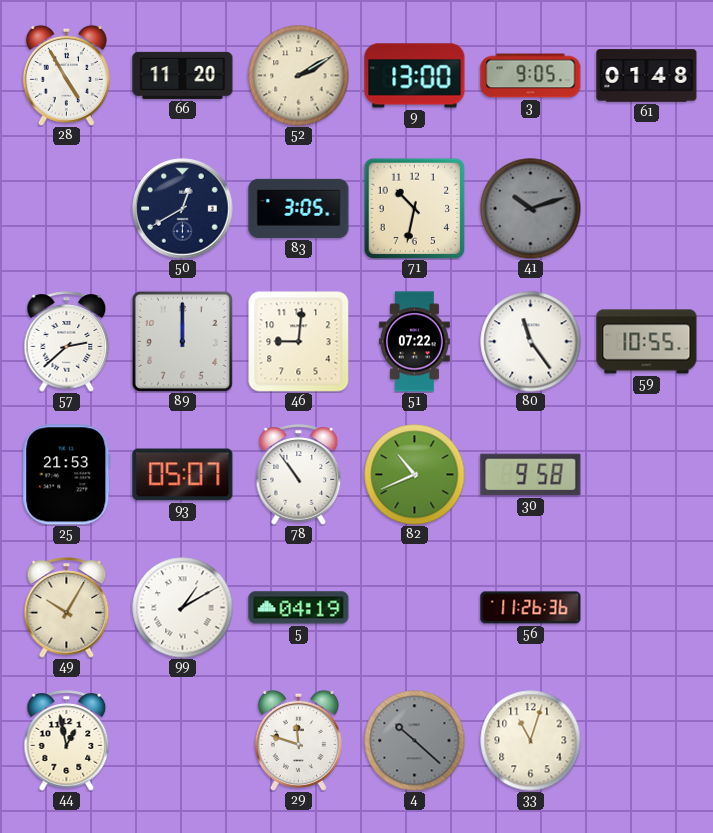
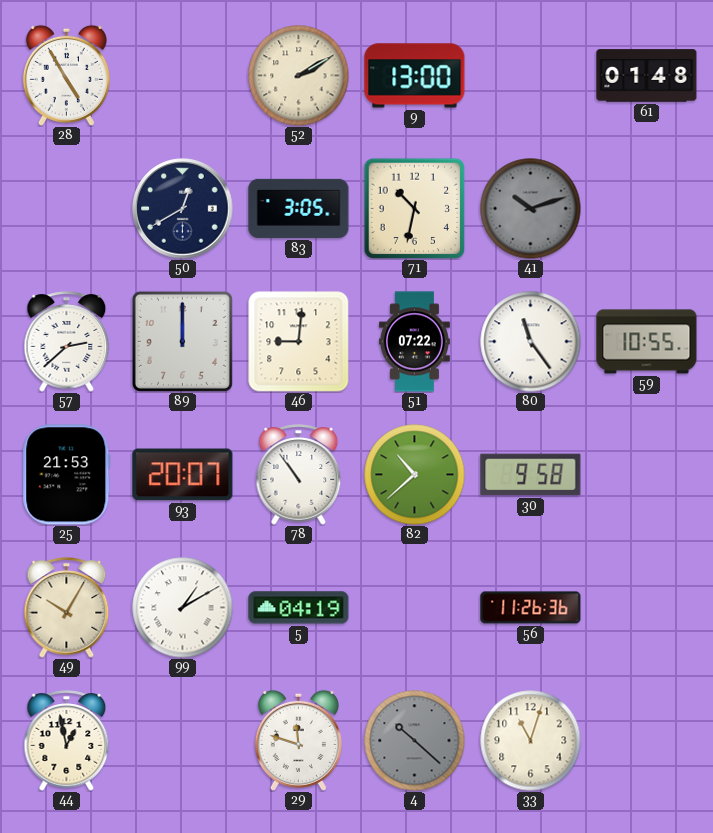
66: 11:20 -> none
3: 9:05 -> none
93: 05:07 -> 20:07
82: 10:41 -> 10:38
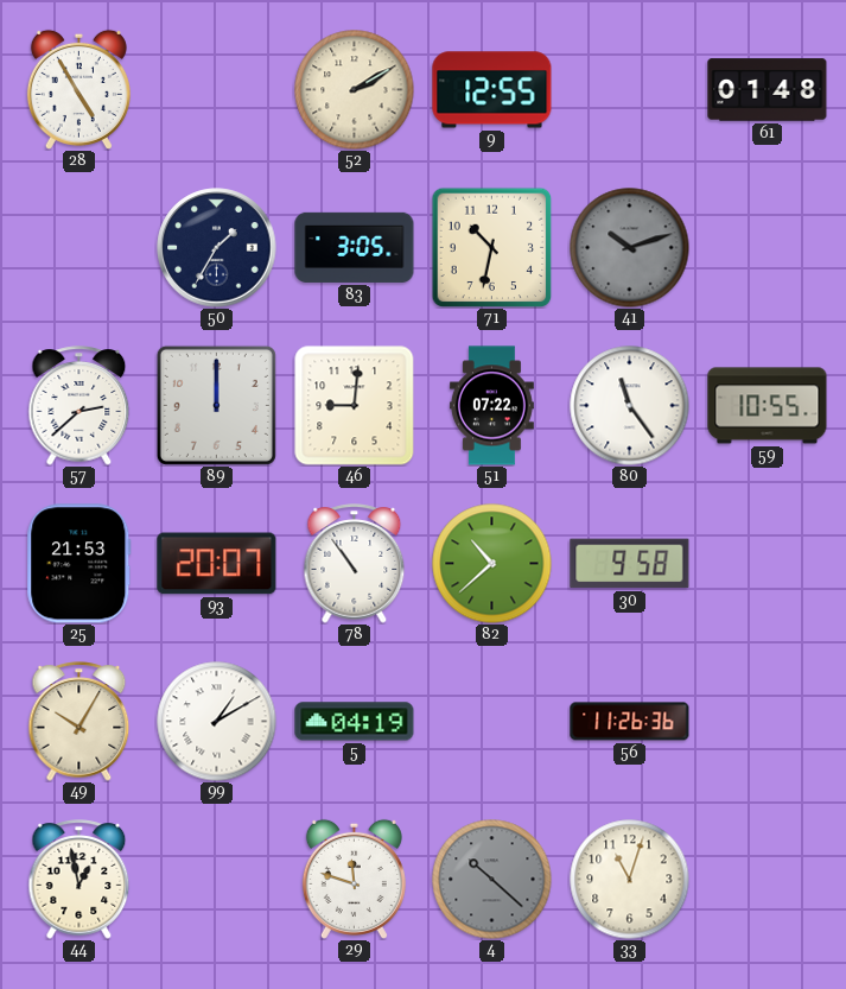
9: 13:00 -> 12:55
50: 12:40 -> 1:35
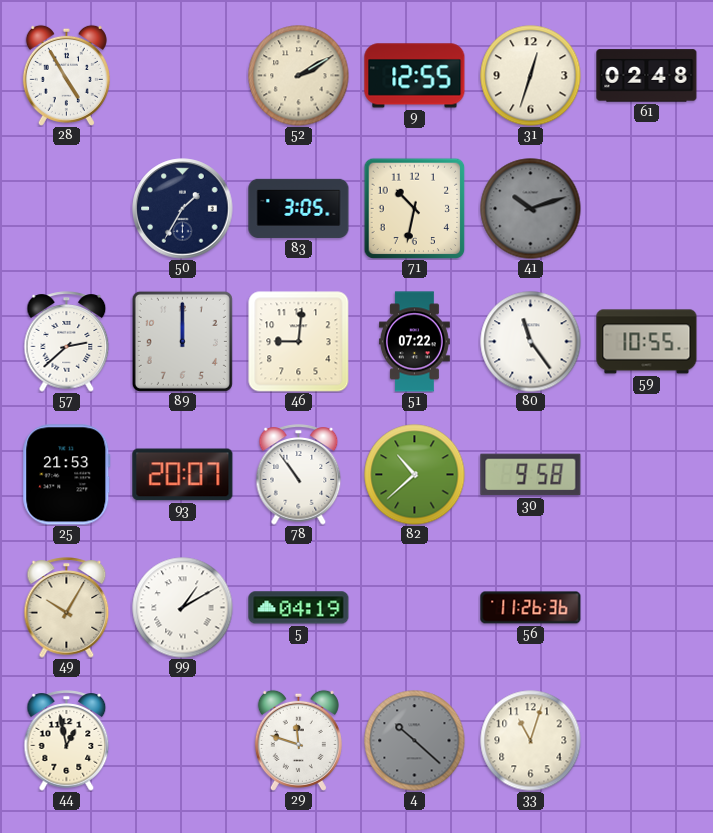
31: none -> 12:33
61: 01:48 -> 02:48
